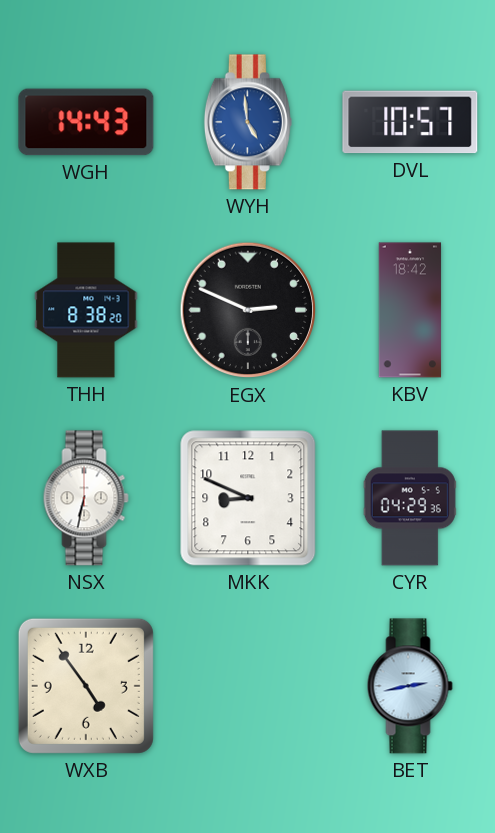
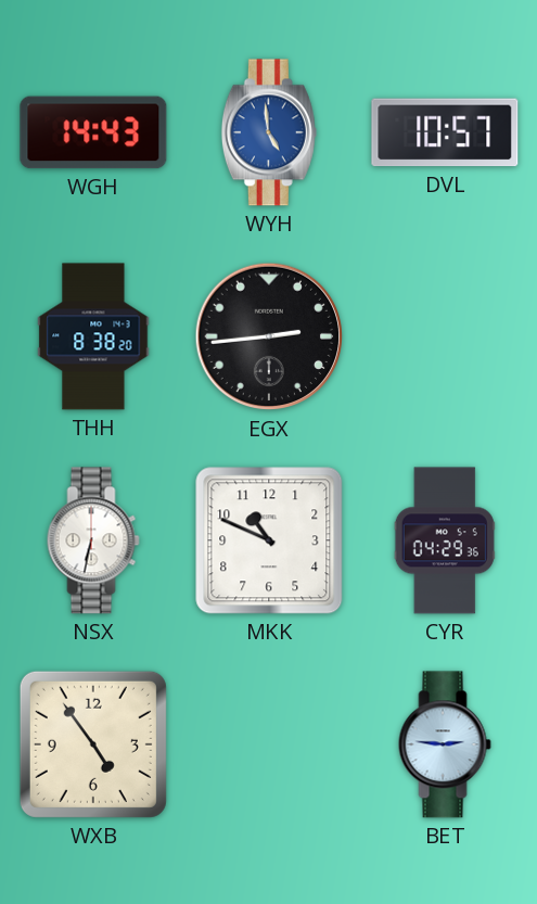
EGX: 2:49 -> 2:44
KBV: 18:42 -> none
MKK: 8:49 -> 10:49
BET: 2:43 -> 2:46
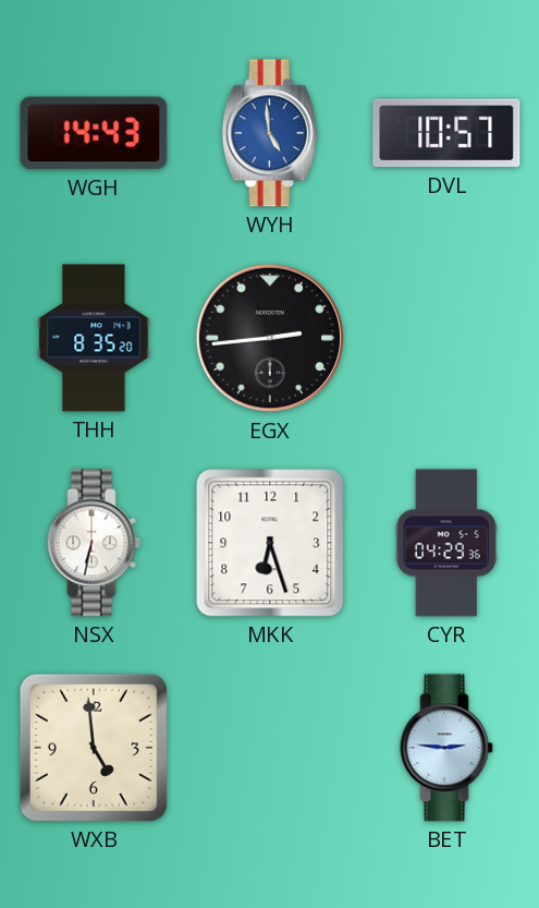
THH: 8:38 -> 8:35
MKK: 10:49 -> 6:27
WXB: 4:54 -> 4:59
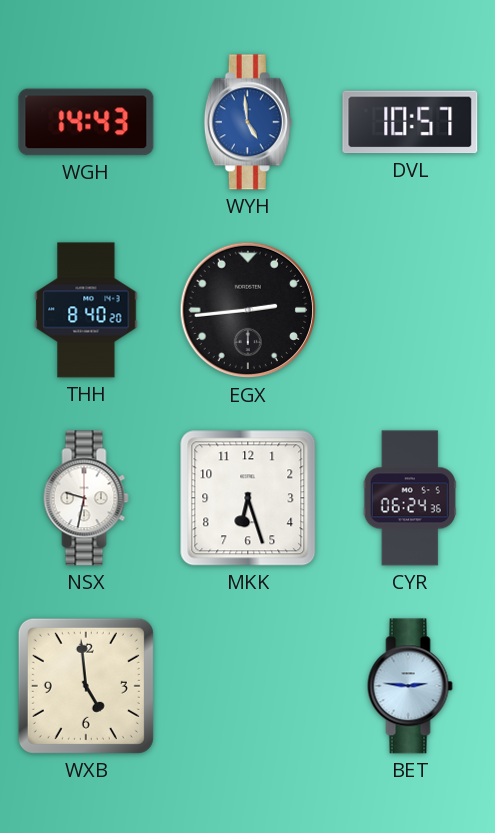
THH: 8:35 -> 8:40
NSX: 6:32 -> 9:32
CYR: 04:29 -> 06:24
